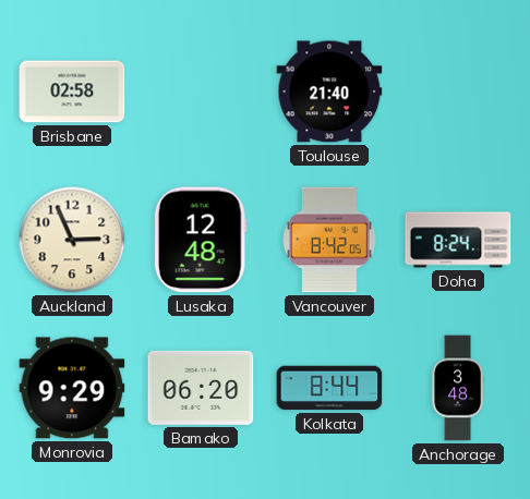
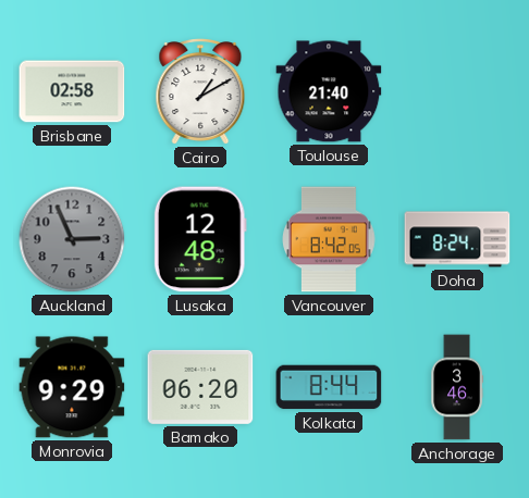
Cairo: none -> 1:10
Auckland dial: cream -> grey
Anchorage: 3:48 -> 3:46
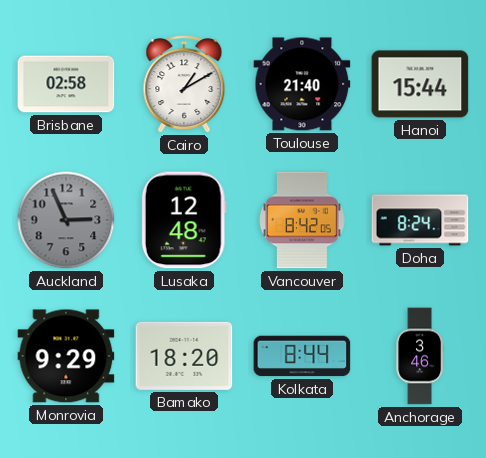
Hanoi: none -> 15:44
Bamako: 06:20 -> 18:20
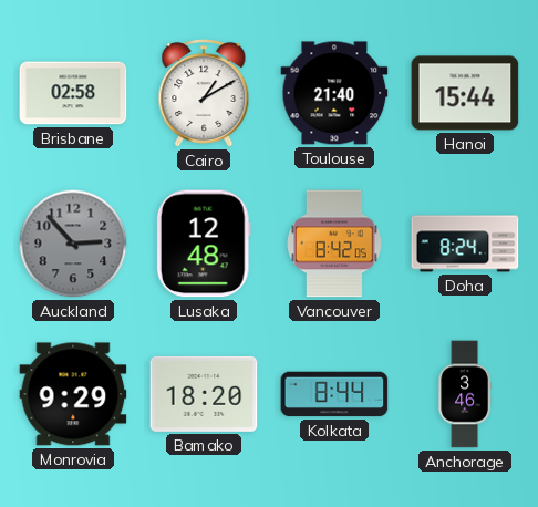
Auckland: 2:56 -> 2:53
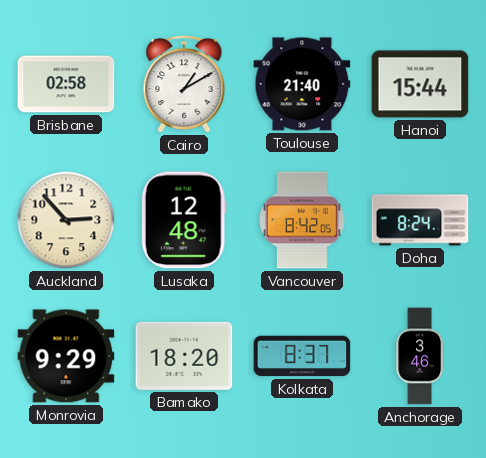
Auckland dial: grey -> cream
Kolkata: 8:44 -> 8:37
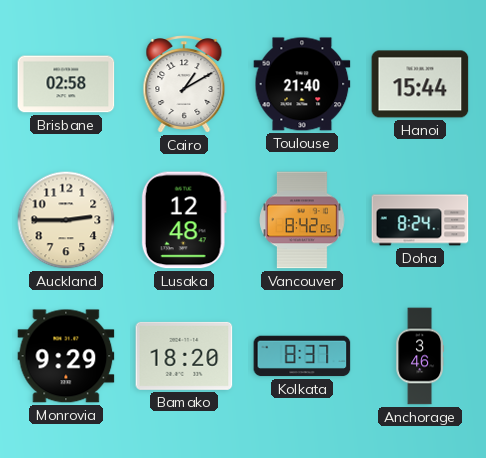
Auckland: 2:53 -> 2:45
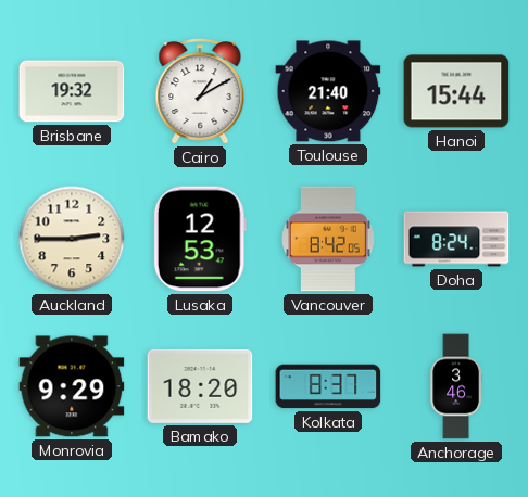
Brisbane: 02:58 -> 19:32
Lusaka: 12:48 -> 12:53
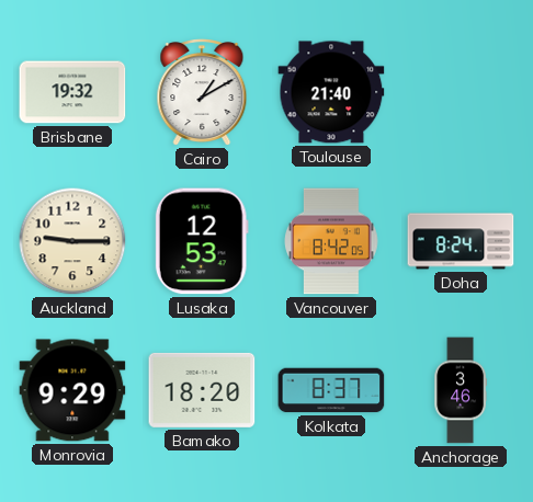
Hanoi: 15:44 -> none
Auckland: 2:45 -> 9:15
